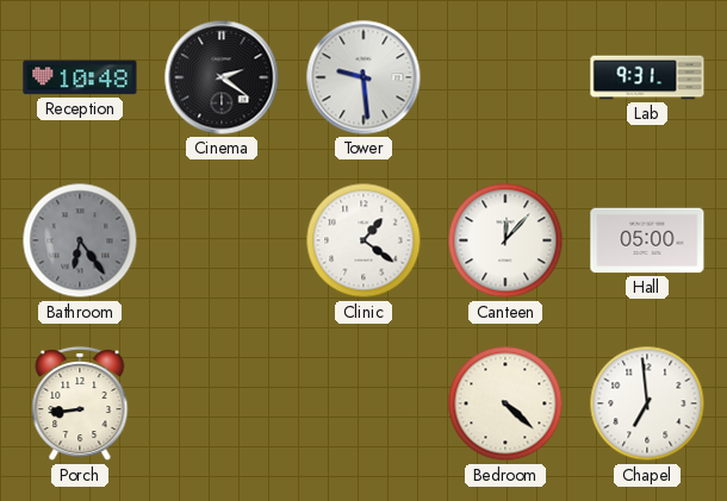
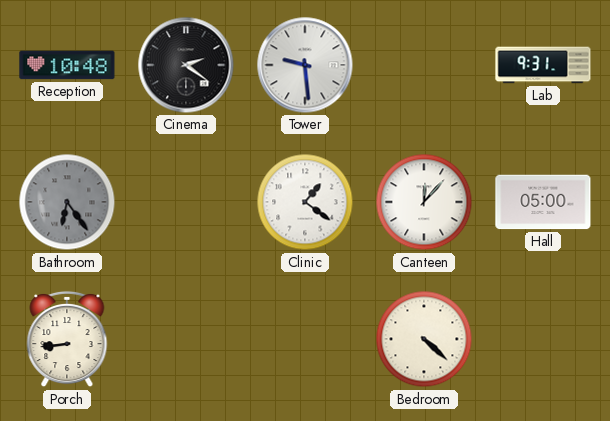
Chapel: 6:59 -> none
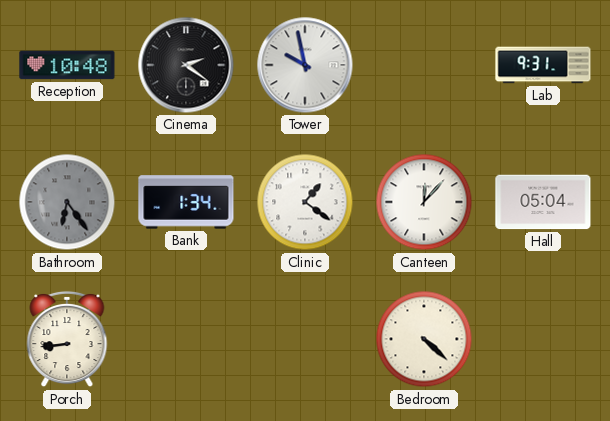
Tower: 9:29 -> 9:58
Bank: none -> 1:34
Hall: 05:00 -> 05:04
